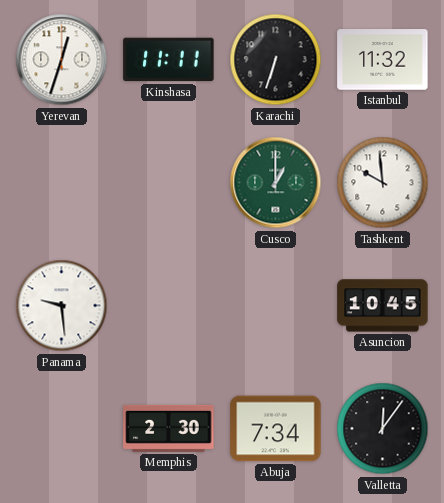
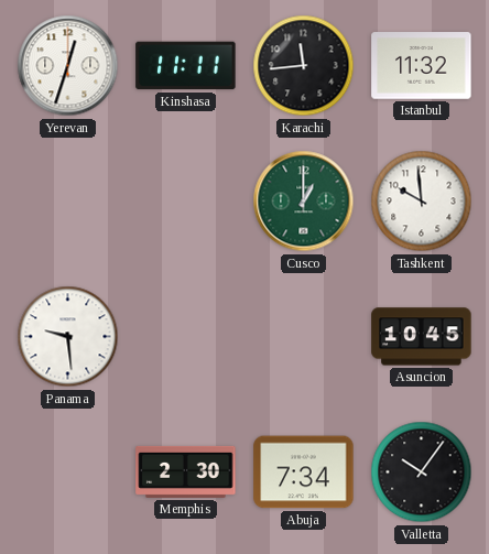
Karachi: 6:33 -> 11:44
Valletta: 12:06 -> 10:06
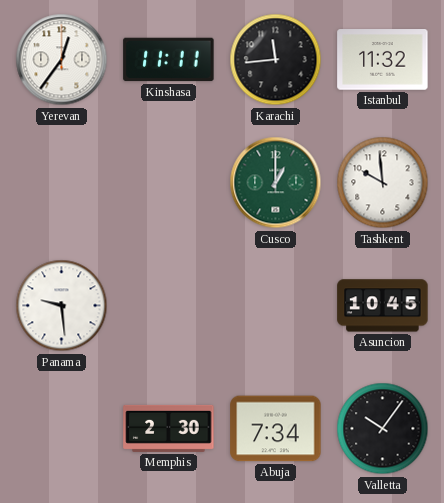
Yerevan: 12:33 -> 12:36
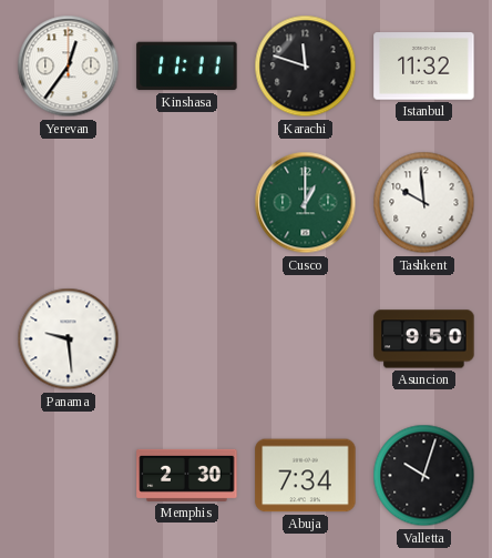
Karachi: 11:44 -> 11:48
Asuncion: 10:45 -> 9:50
Valletta: 10:06 -> 10:03
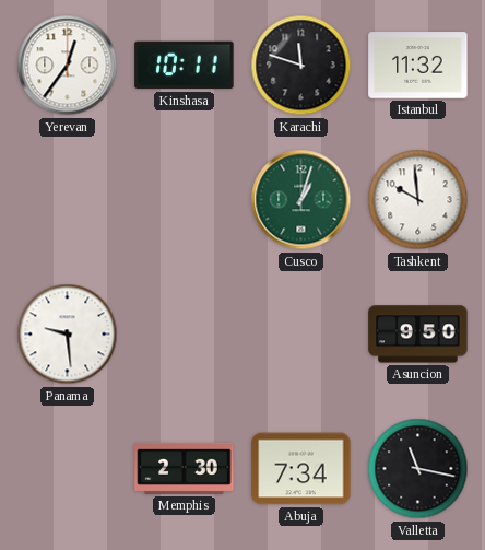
Kinshasa: 11:11 -> 10:11
Cusco: 1:00 -> 1:03
Valletta: 10:03 -> 11:17
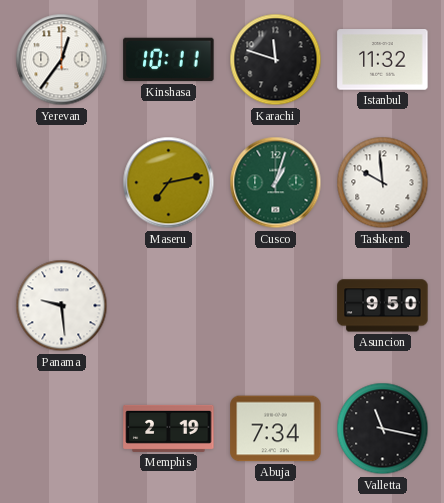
Maseru: none -> 7:13
Memphis: 2:30 -> 2:19
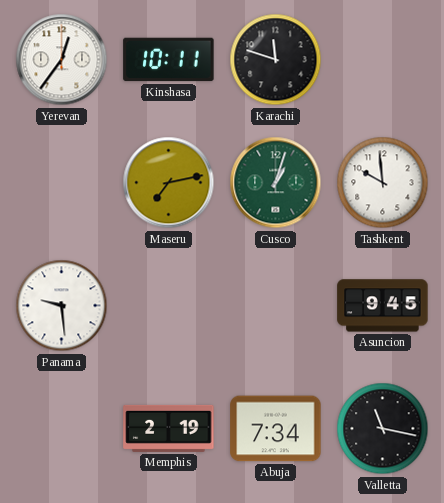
Istanbul: 11:32 -> none
Asuncion: 9:50 -> 9:45
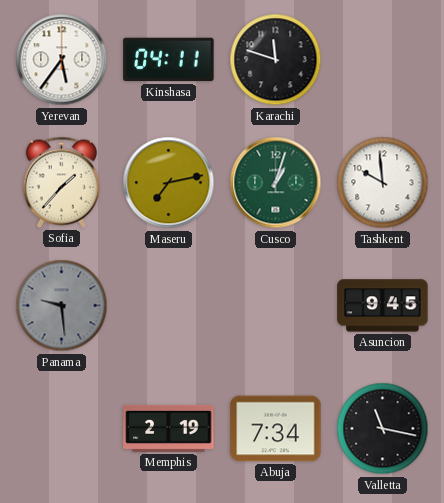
Yerevan: 12:36 -> 5:36
Kinshasa: 10:11 -> 04:11
Sofia: none -> 1:37
Panama dial: white -> grey
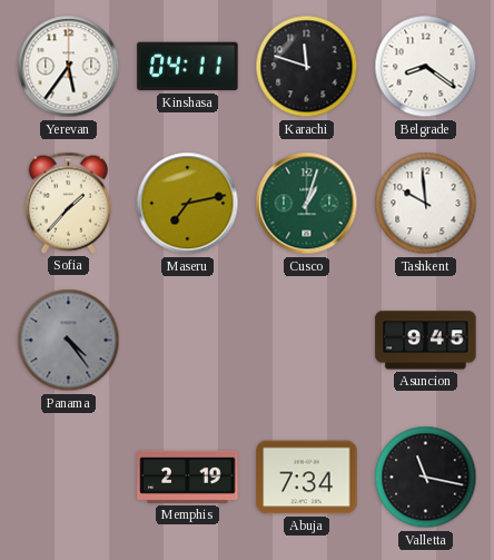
Belgrade: none -> 8:21
Panama: 9:29 -> 4:24
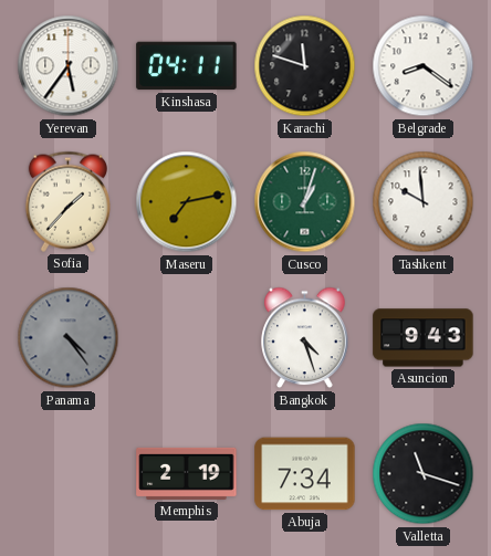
Bangkok: none -> 4:27
Asuncion: 9:45 -> 9:43
Valletta: 11:17 -> 11:18
